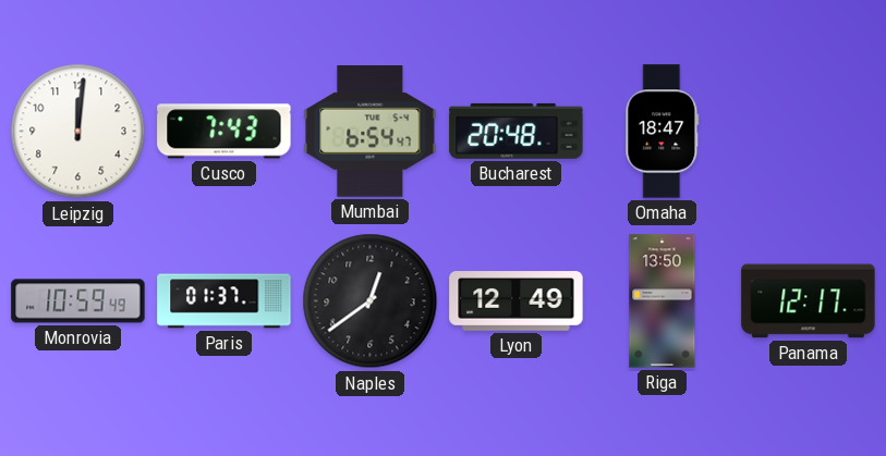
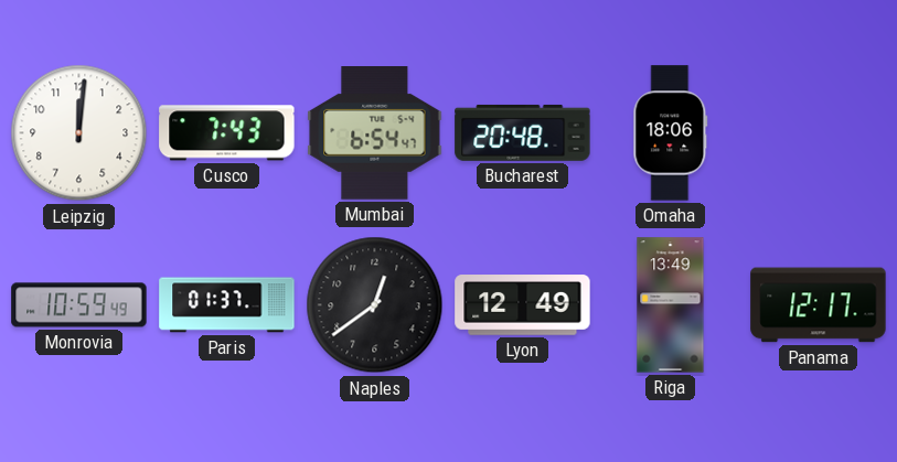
Omaha: 18:47 -> 18:06
Riga: 13:50 -> 13:49
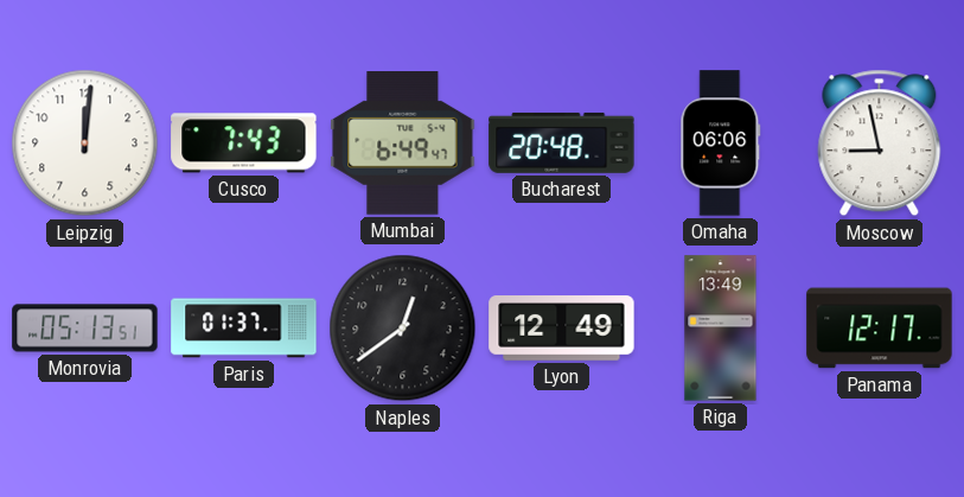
Mumbai: 6:54 -> 6:49
Omaha: 18:06 -> 06:06
Moscow: none -> 8:58
Monrovia: 10:59 -> 05:13
